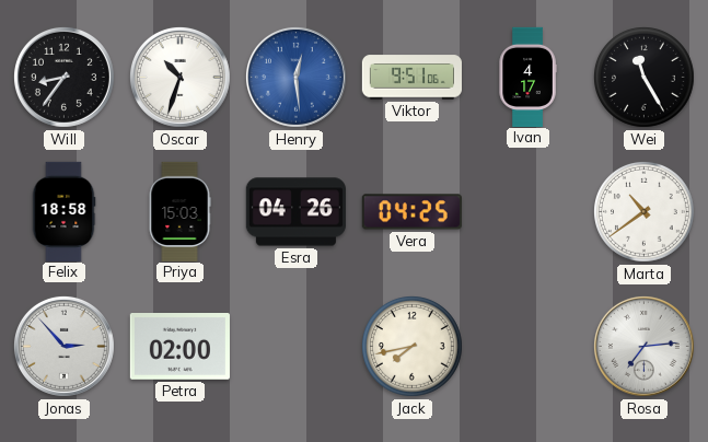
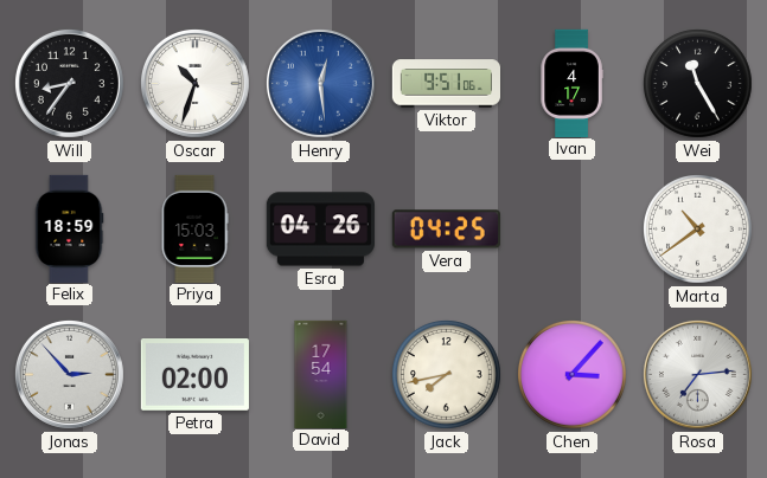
Felix: 18:58 -> 18:59
David: none -> 17:54
Chen: none -> 3:07
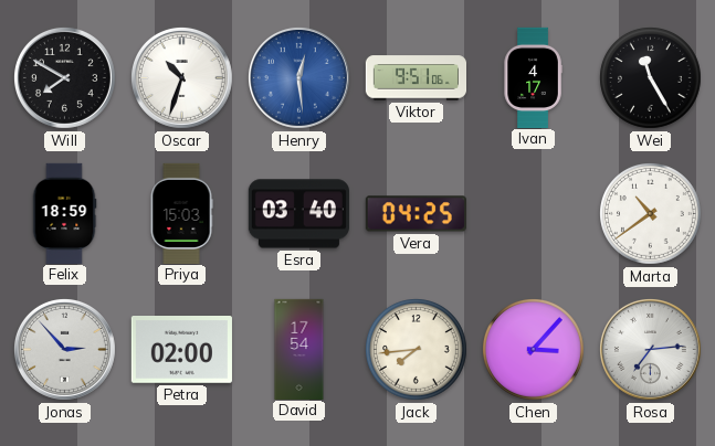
Will: 8:36 -> 7:50
Esra: 04:26 -> 03:40
Jack: 7:43 -> 7:44
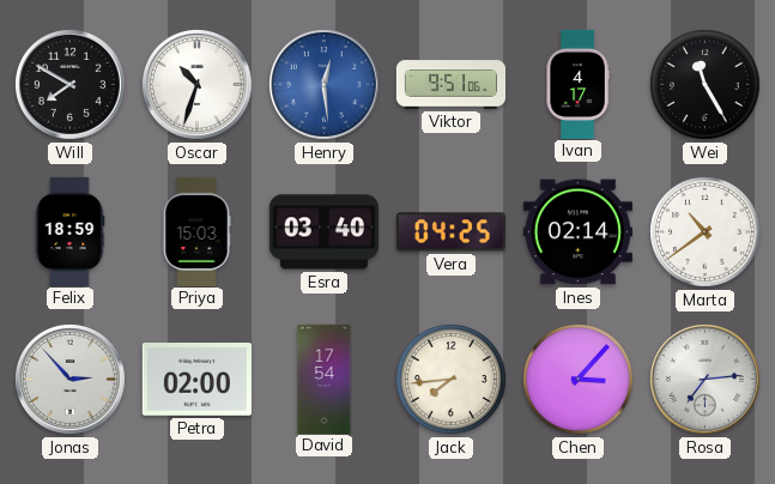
Ines: none -> 02:14
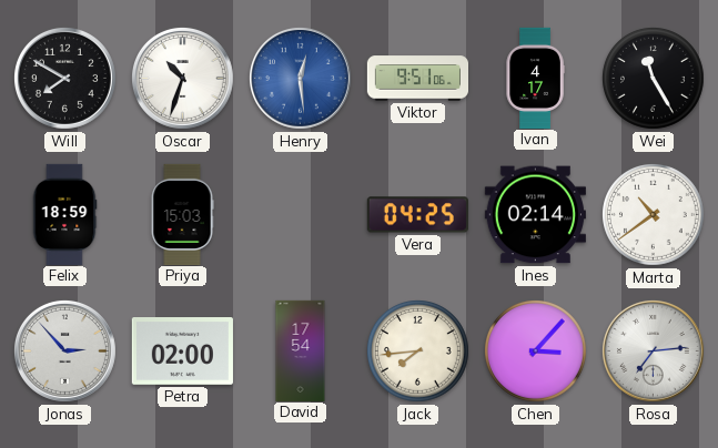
Esra: 03:40 -> none
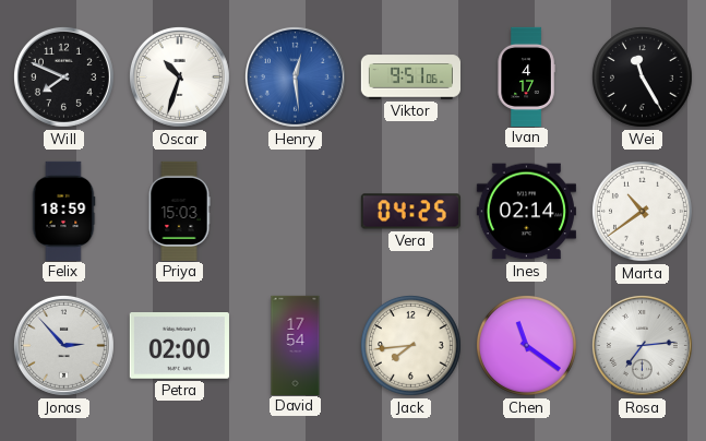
Will: 7:50 -> 7:49
Chen: 3:07 -> 11:21
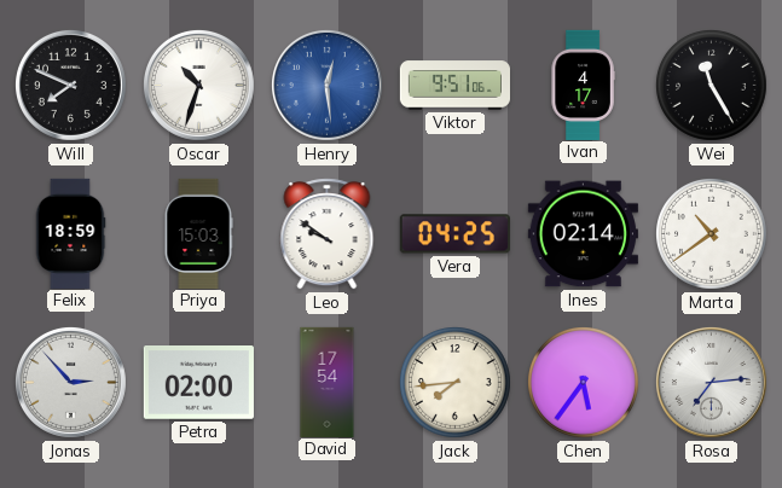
Leo: none -> 9:51
Chen: 11:21 -> 5:36
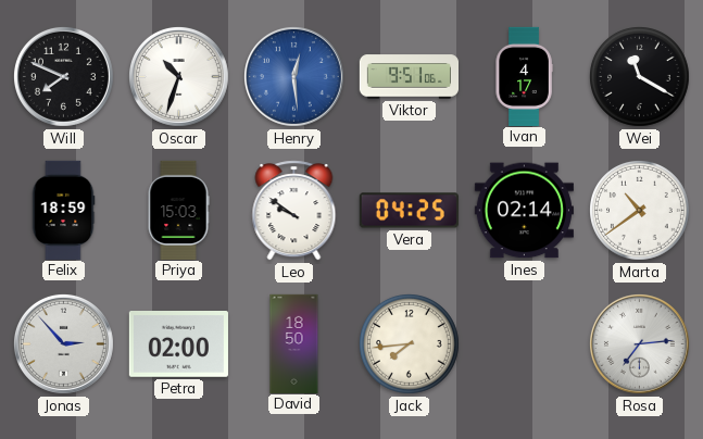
Wei: 11:25 -> 11:20
David: 17:54 -> 18:50
Chen: 5:36 -> none
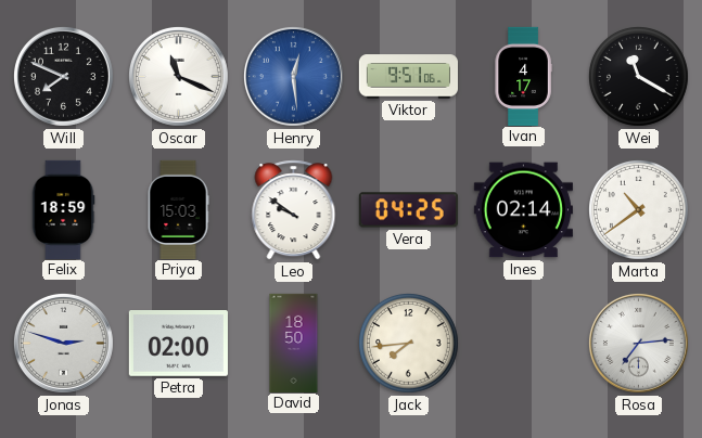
Oscar: 10:33 -> 11:19
Jonas: 2:53 -> 2:48
